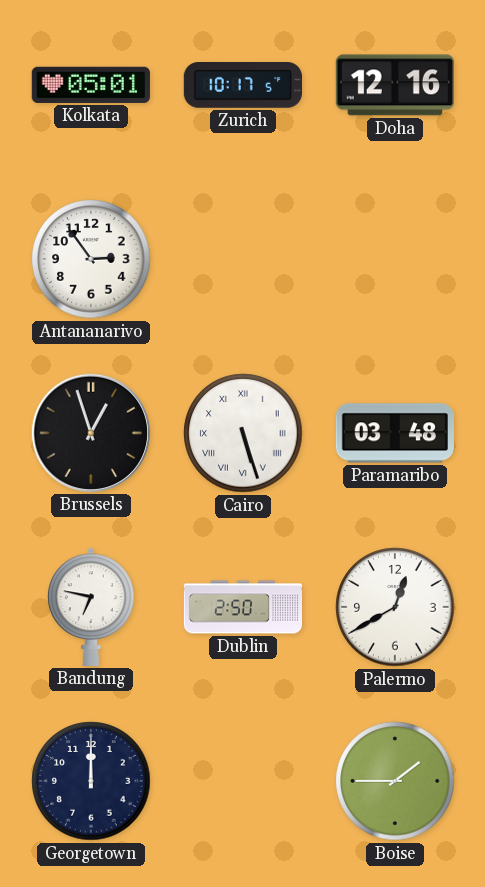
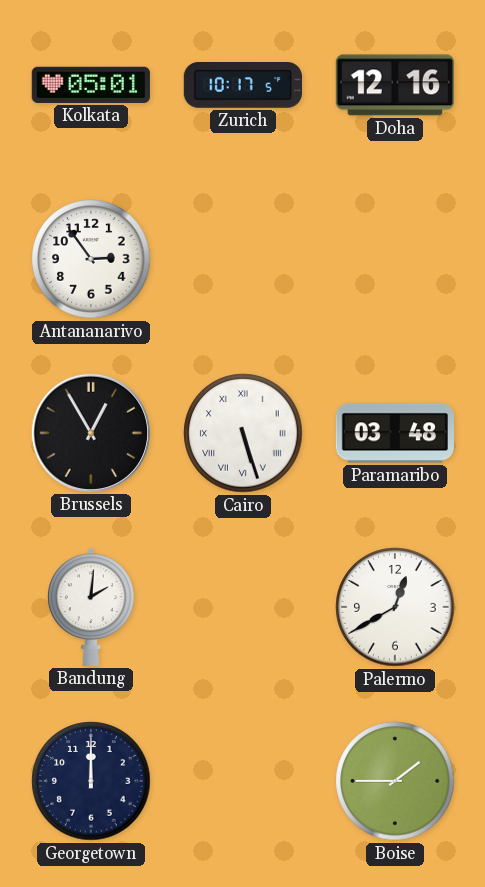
Brussels: 12:57 -> 12:55
Bandung: 6:47 -> 2:01
Dublin: 2:50 -> none
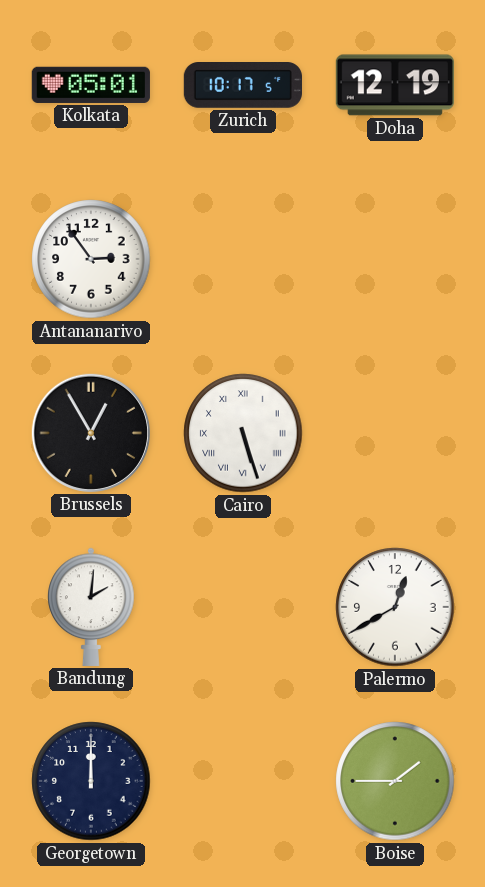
Doha: 12:16 -> 12:19
Paramaribo: 03:48 -> none
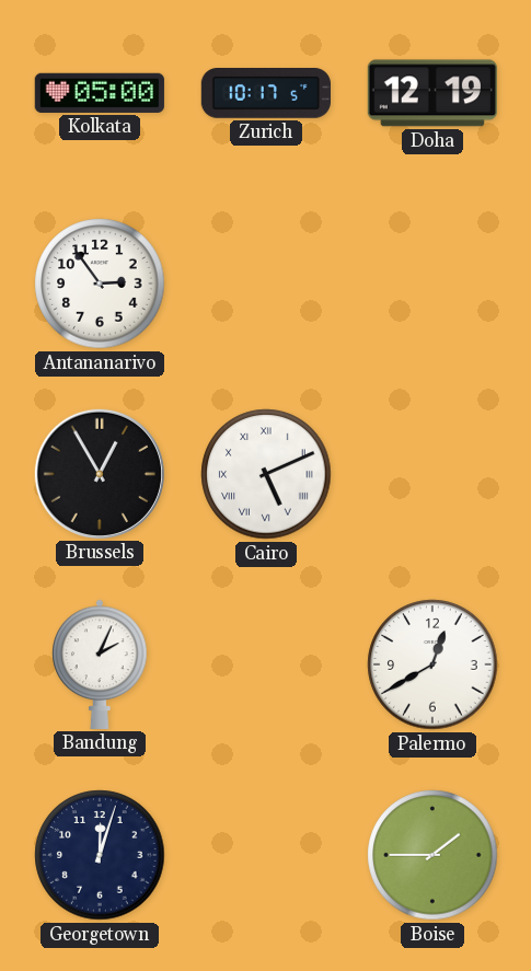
Kolkata: 05:01 -> 05:00
Cairo: 5:27 -> 5:11
Bandung: 2:01 -> 2:04
Georgetown: 12:00 -> 12:03
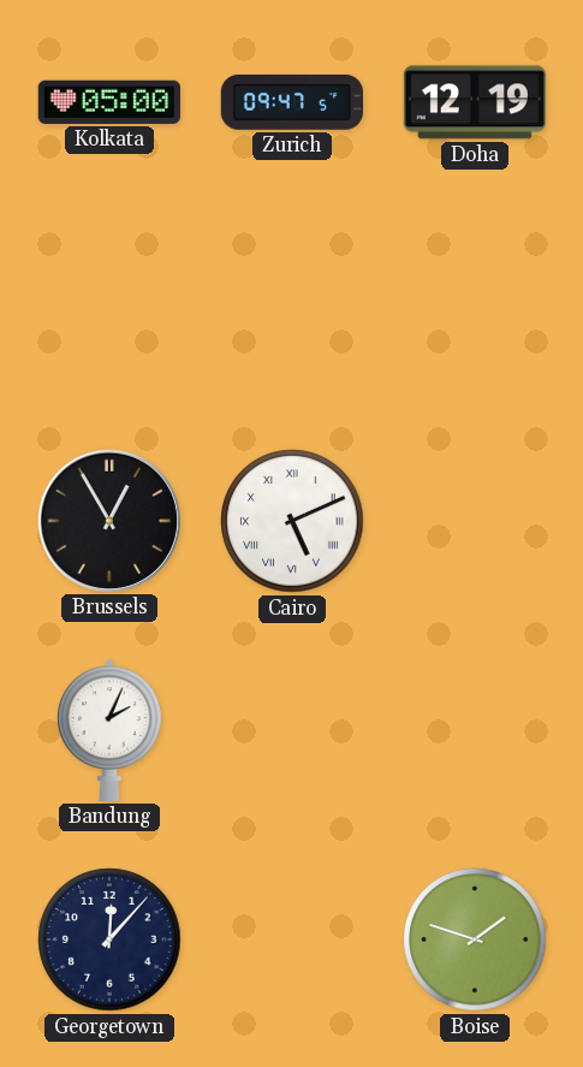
Zurich: 10:17 -> 09:47
Antananarivo: 2:54 -> none
Palermo: 12:40 -> none
Georgetown: 12:03 -> 12:07
Boise: 1:45 -> 1:48
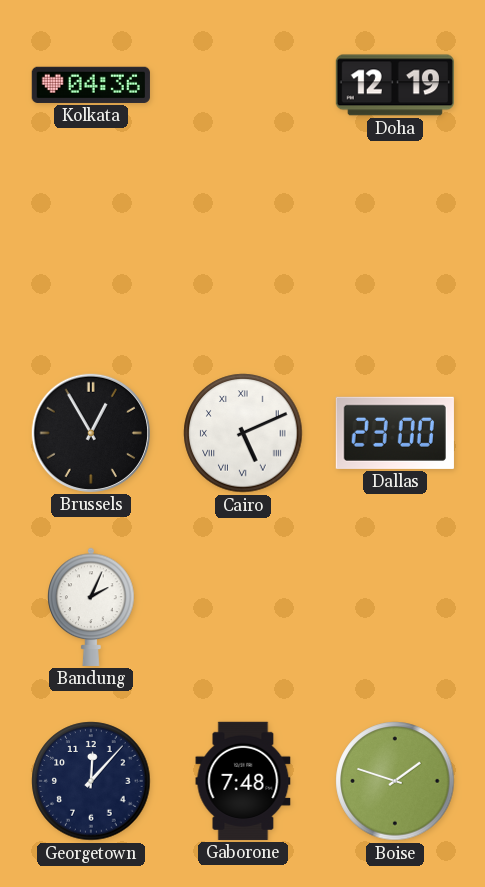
Kolkata: 05:00 -> 04:36
Zurich: 09:47 -> none
Dallas: none -> 23:00
Gaborone: none -> 7:48
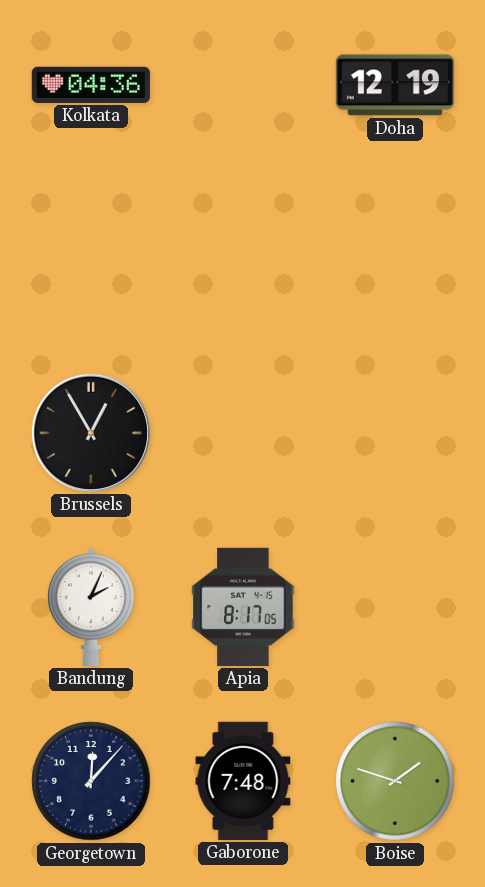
Cairo: 5:11 -> none
Dallas: 23:00 -> none
Apia: none -> 8:17
